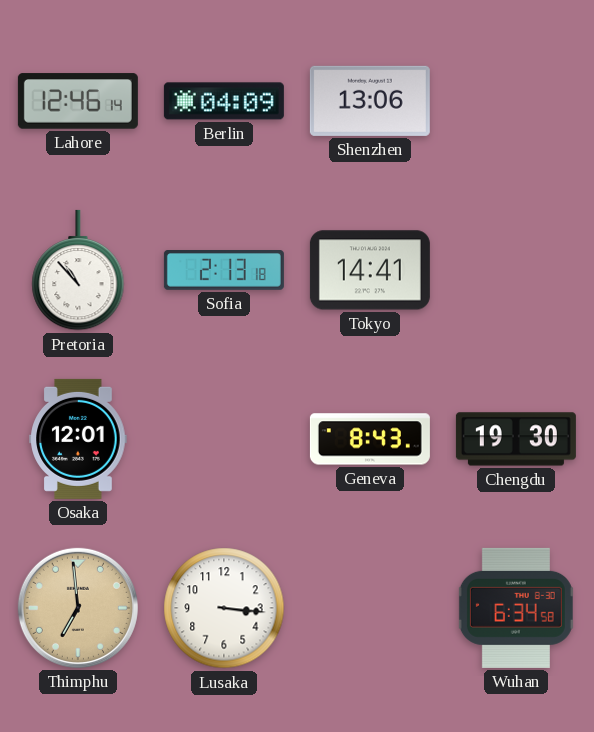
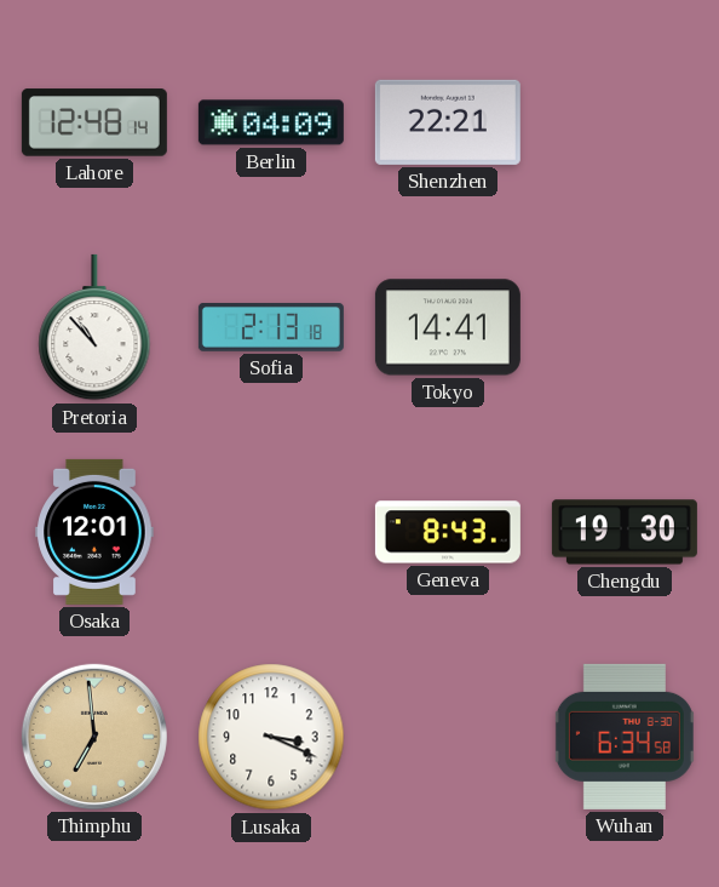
Lahore: 12:46 -> 12:48
Shenzhen: 13:06 -> 22:21
Lusaka: 3:16 -> 3:19
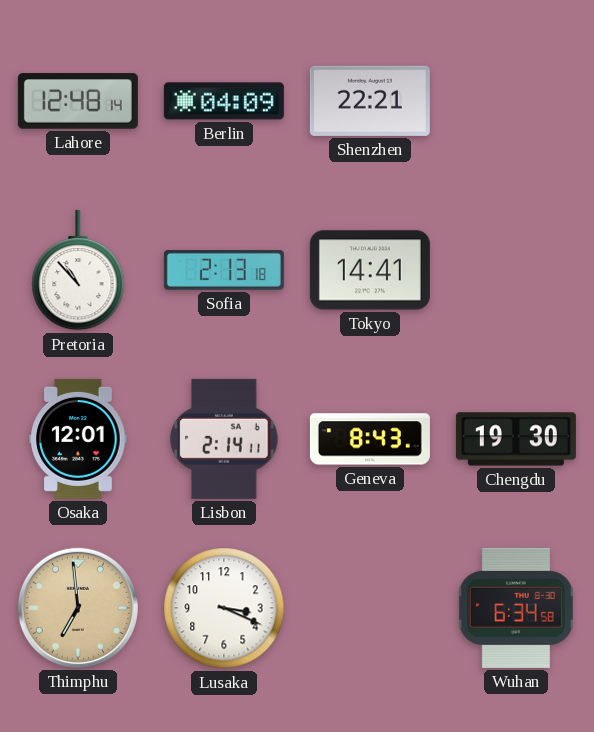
Lisbon: none -> 2:14
